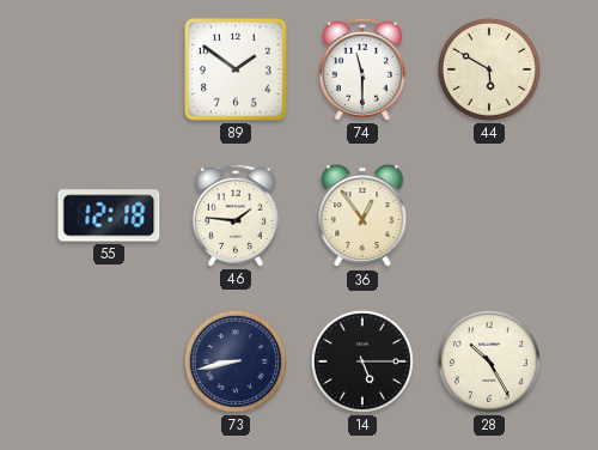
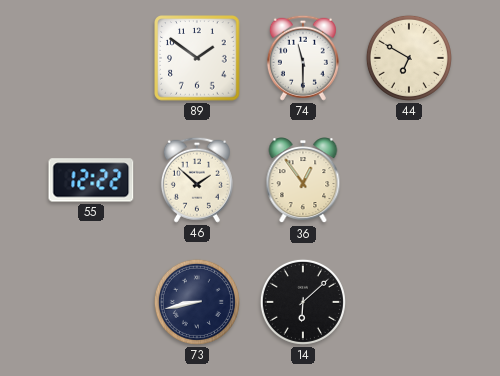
44: 5:50 -> 6:50
55: 12:18 -> 12:22
46: 1:46 -> 1:52
14: 5:15 -> 6:08
28: 10:25 -> none
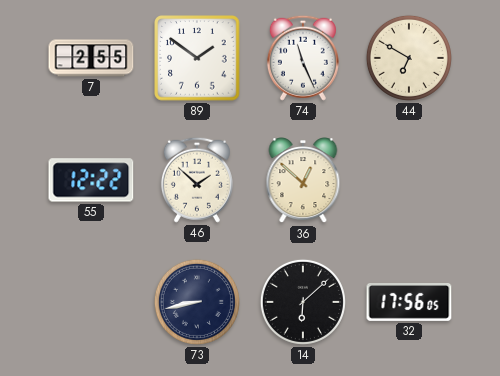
7: none -> 2:55
74: 11:30 -> 11:26
36: 12:54 -> 12:52
32: none -> 17:56
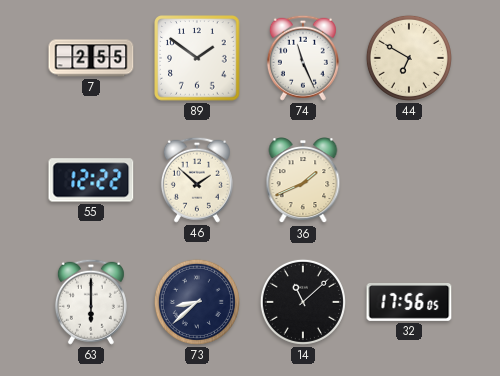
36: 12:52 -> 1:41
63: none -> 6:00
73: 8:43 -> 8:38
14: 6:08 -> 11:08
